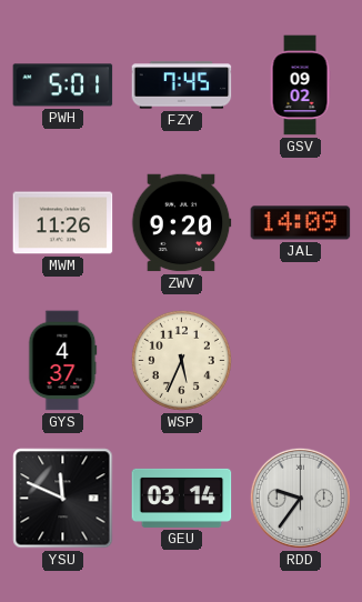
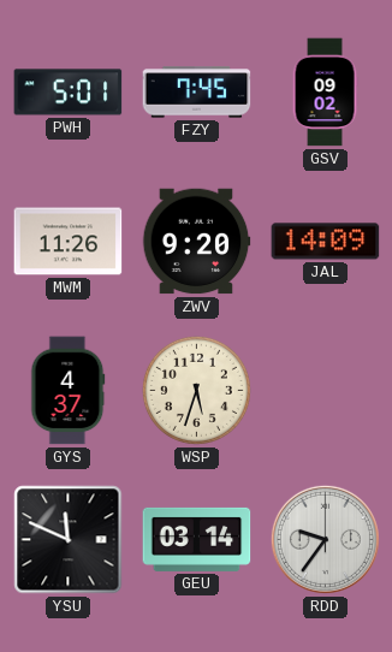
WSP: 5:34 -> 5:33
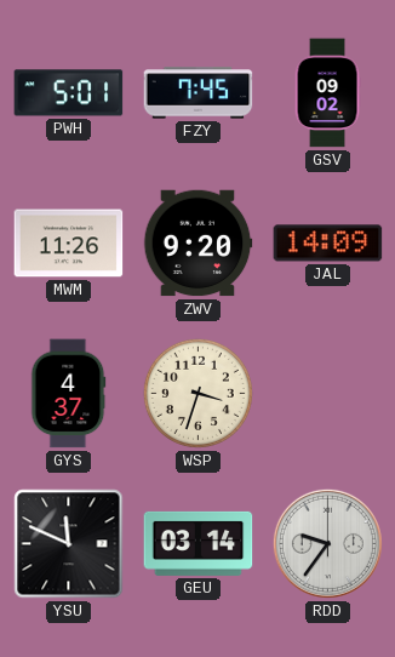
WSP: 5:33 -> 3:33
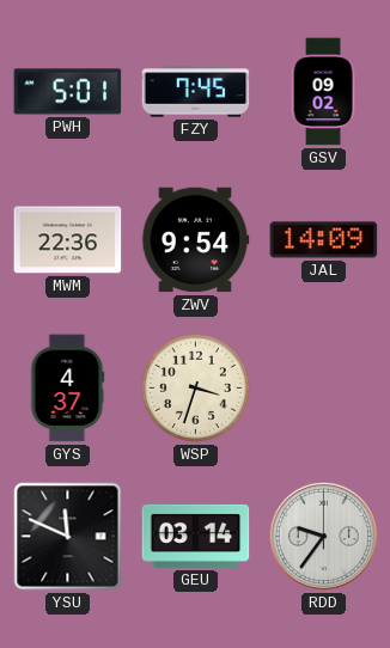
MWM: 11:26 -> 22:36
ZWV: 9:20 -> 9:54
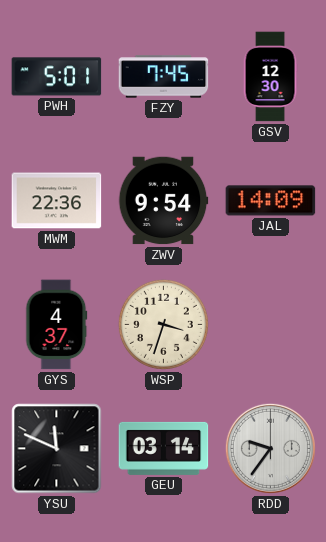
GSV: 09:02 -> 12:30
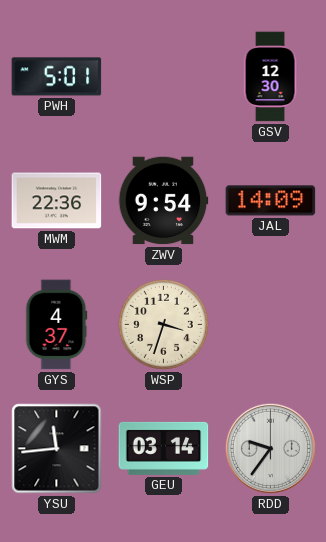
FZY: 7:45 -> none
YSU: 11:49 -> 11:44
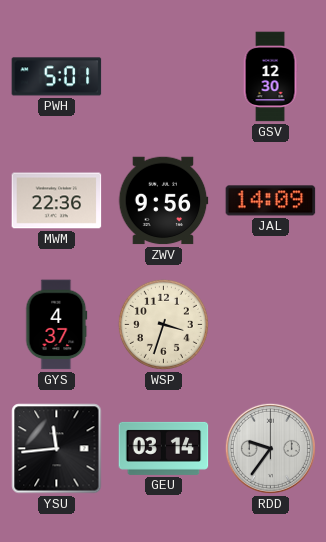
ZWV: 9:54 -> 9:56
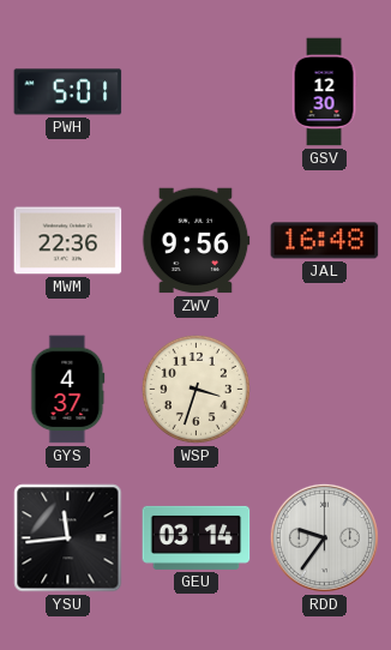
JAL: 14:09 -> 16:48
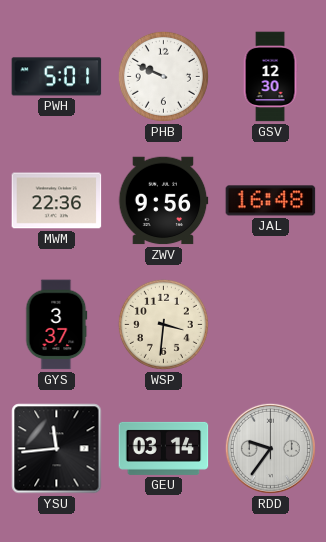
PHB: none -> 9:49
GYS: 4:37 -> 3:37
WSP: 3:33 -> 3:31
